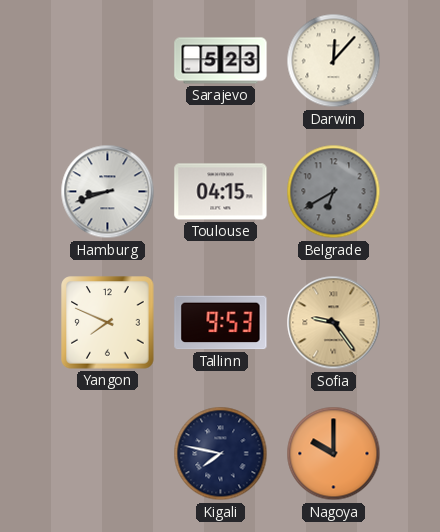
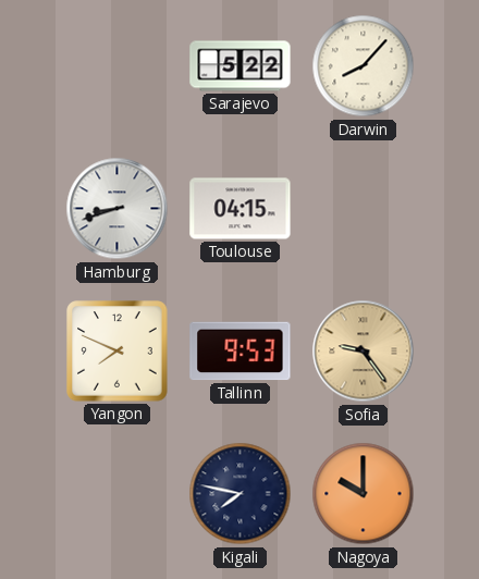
Sarajevo: 5:23 -> 5:22
Darwin: 12:07 -> 8:07
Belgrade: 6:40 -> none
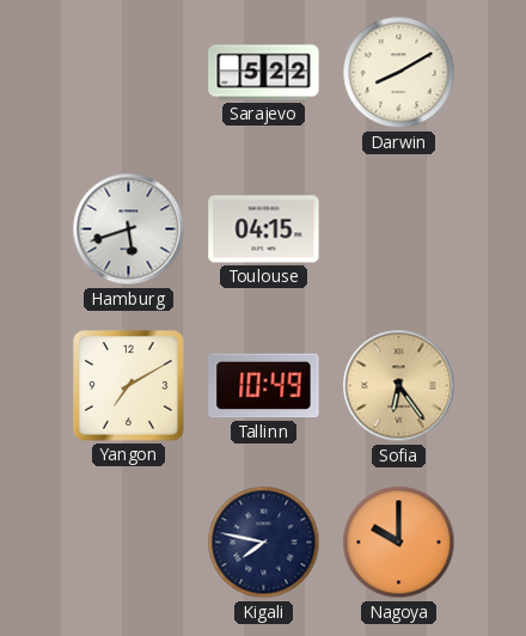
Darwin: 8:07 -> 8:10
Hamburg: 8:42 -> 5:42
Yangon: 7:49 -> 7:10
Tallinn: 9:53 -> 10:49
Sofia: 9:24 -> 6:24
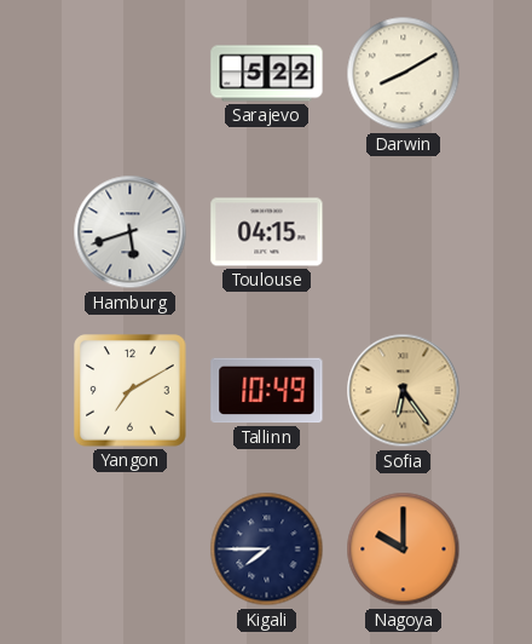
Kigali: 7:47 -> 7:45
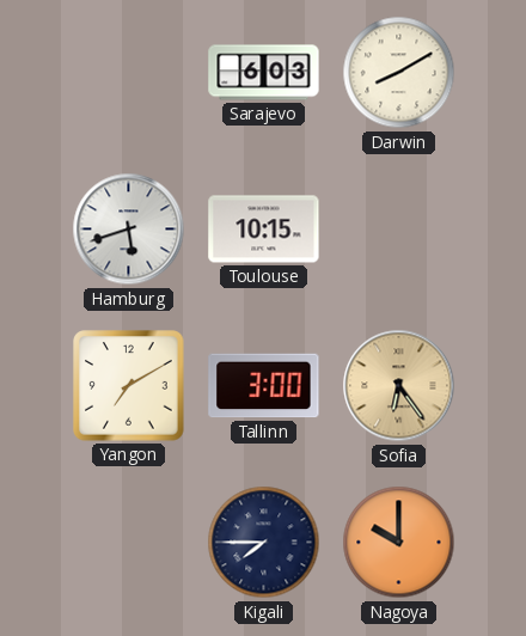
Sarajevo: 5:22 -> 6:03
Toulouse: 04:15 -> 10:15
Tallinn: 10:49 -> 3:00
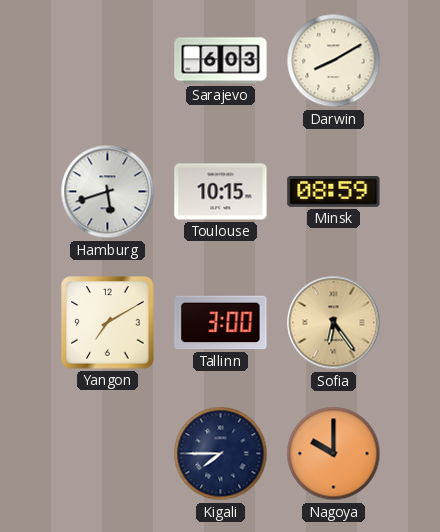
Minsk: none -> 08:59
